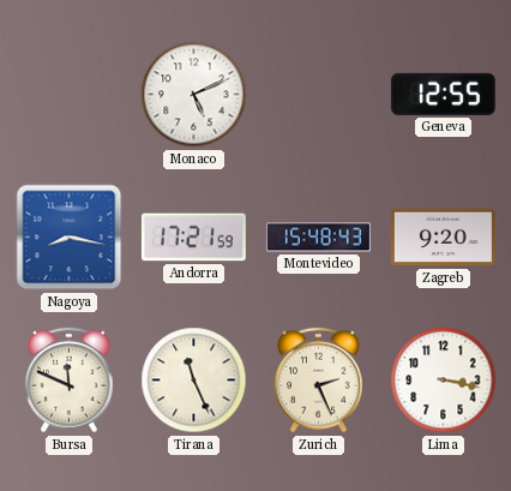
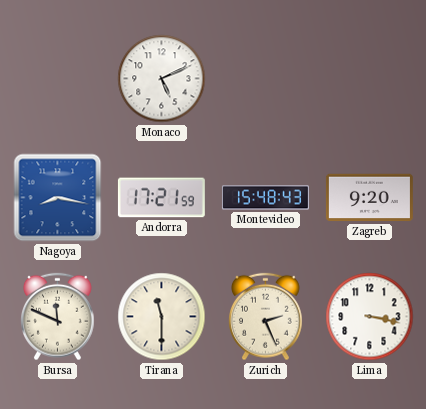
Geneva: 12:55 -> none
Tirana: 11:26 -> 11:30
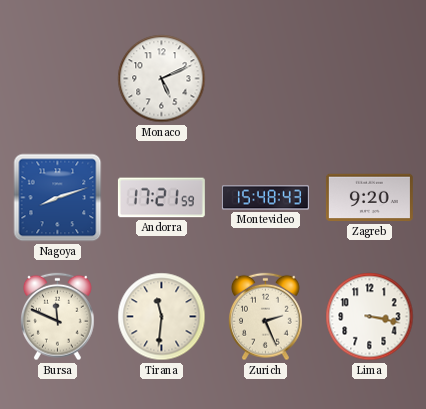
Nagoya: 8:17 -> 8:12
Tirana: 11:30 -> 11:31
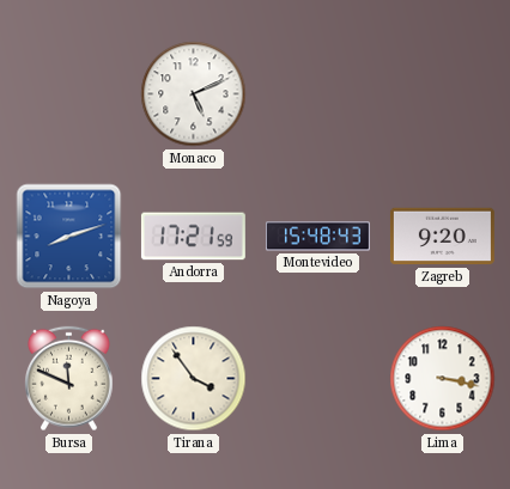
Tirana: 11:31 -> 3:54
Zurich: 2:26 -> none
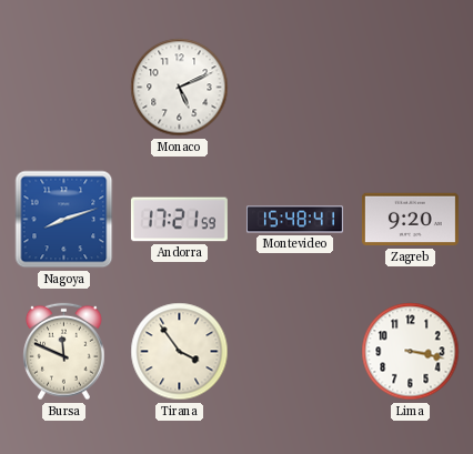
Montevideo: 15:48:43 -> 15:48:41
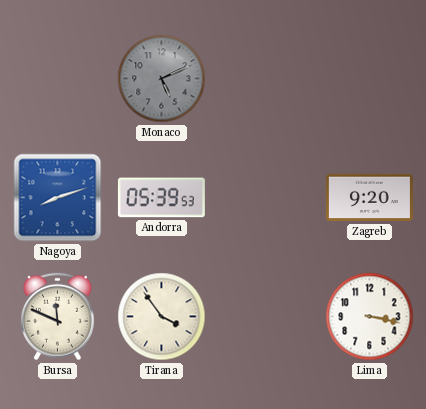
Monaco dial: white -> grey
Andorra: 17:21 -> 05:39
Montevideo: 15:48 -> none
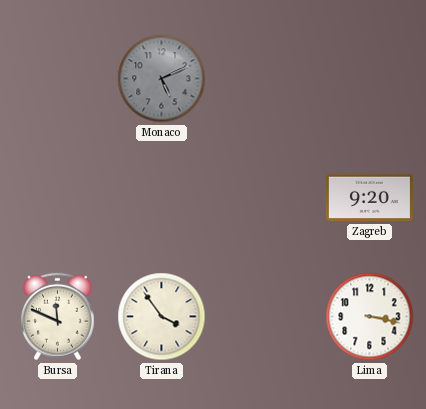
Nagoya: 8:12 -> none
Andorra: 05:39 -> none
